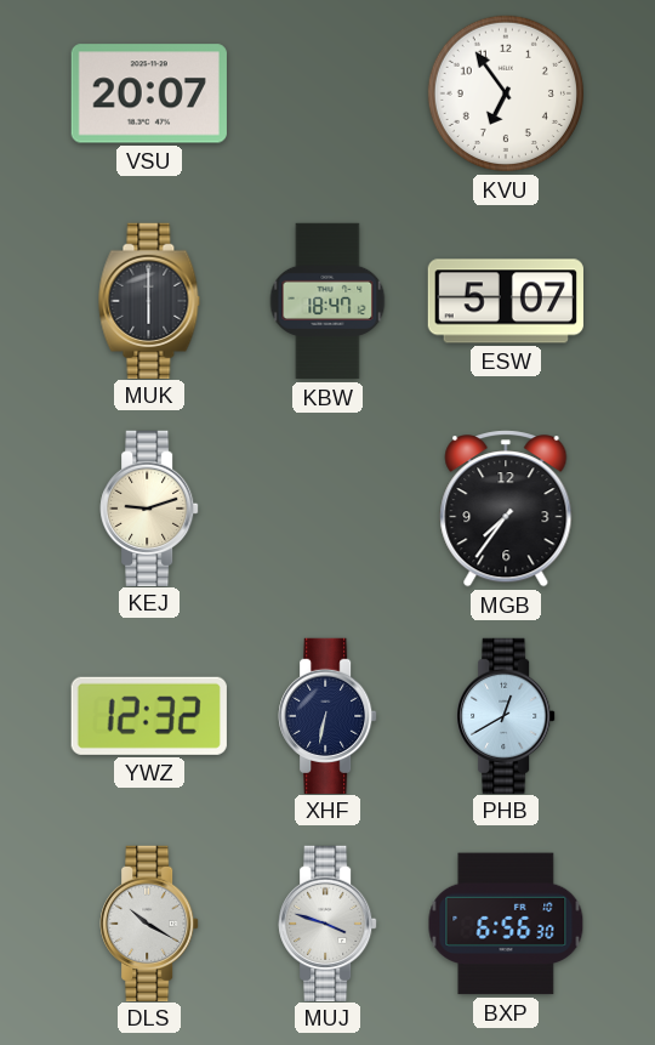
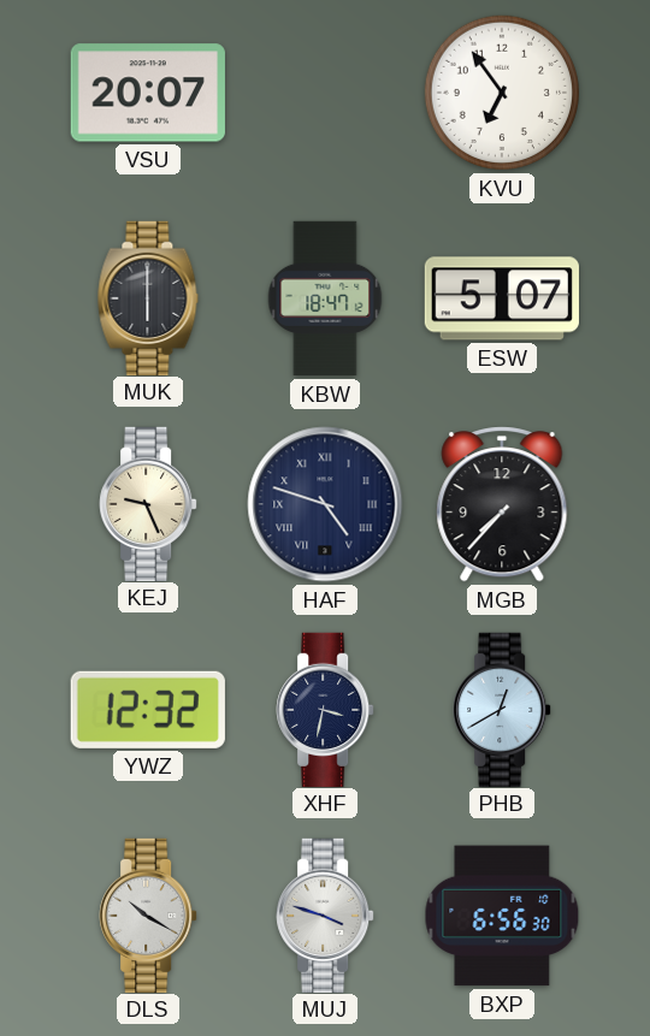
KEJ: 9:12 -> 9:26
HAF: none -> 4:48
MGB: 7:36 -> 7:37
XHF: 6:32 -> 3:32
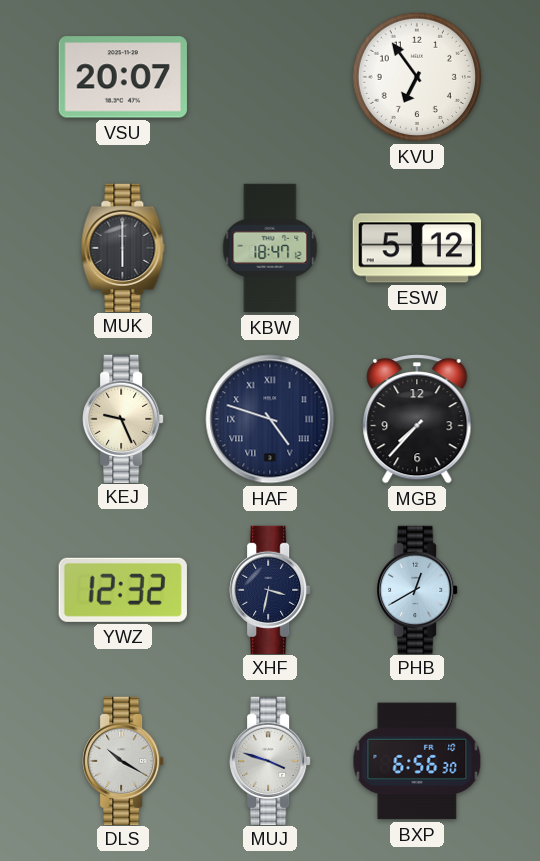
ESW: 5:07 -> 5:12
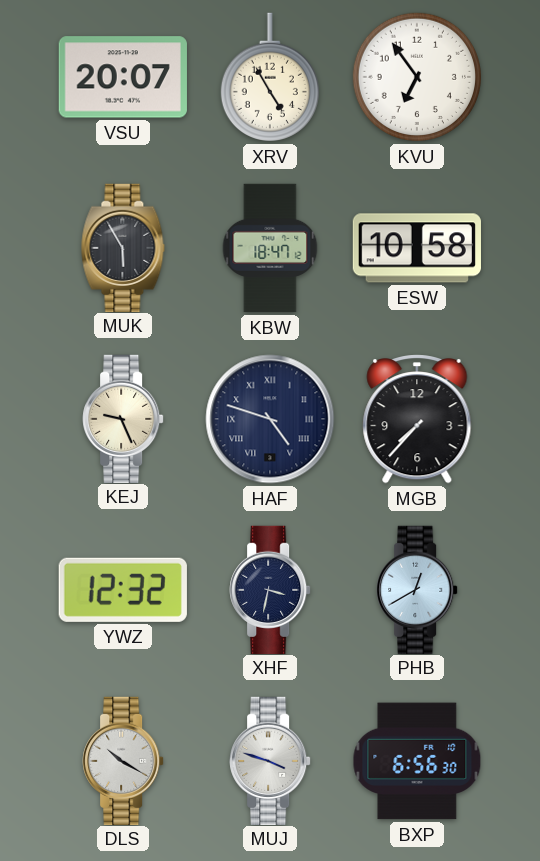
XRV: none -> 4:55
MUK: 6:00 -> 5:55
ESW: 5:12 -> 10:58
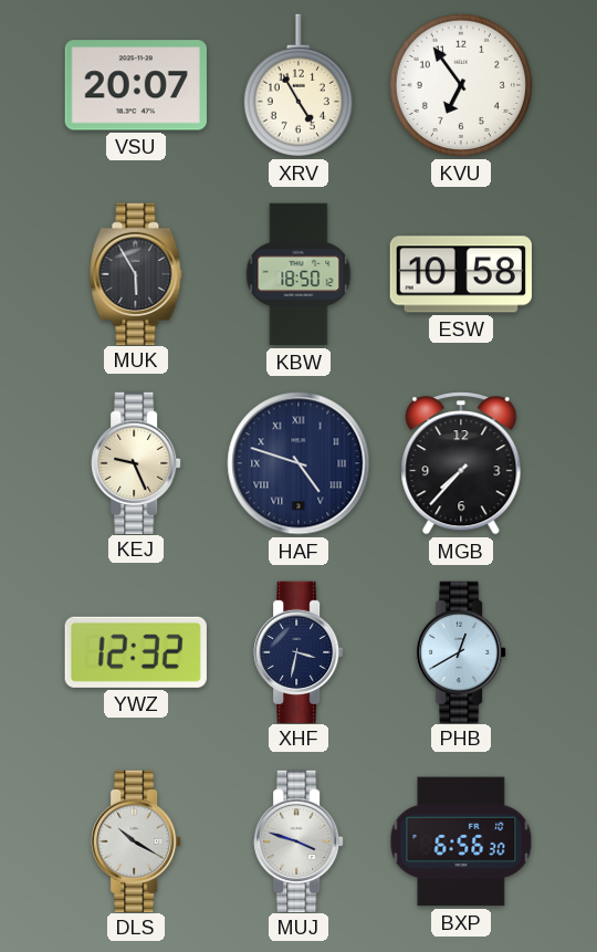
KBW: 18:47 -> 18:50
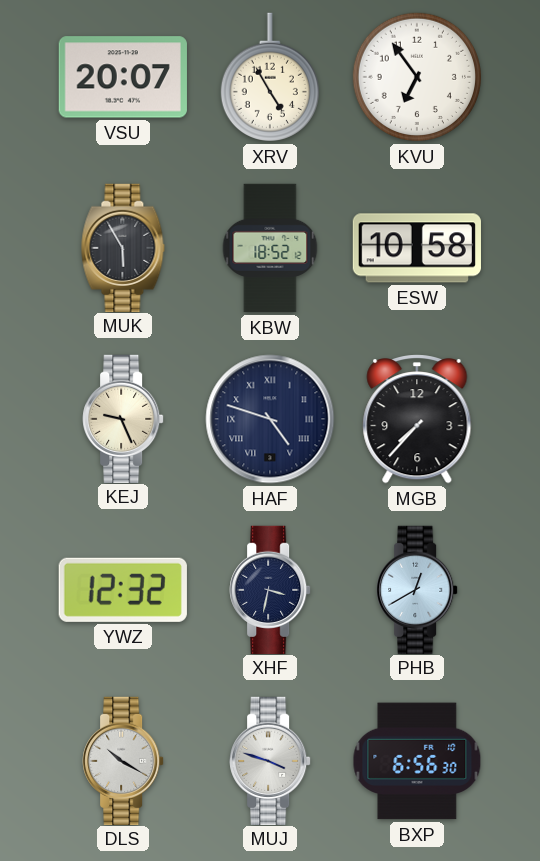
KBW: 18:50 -> 18:52
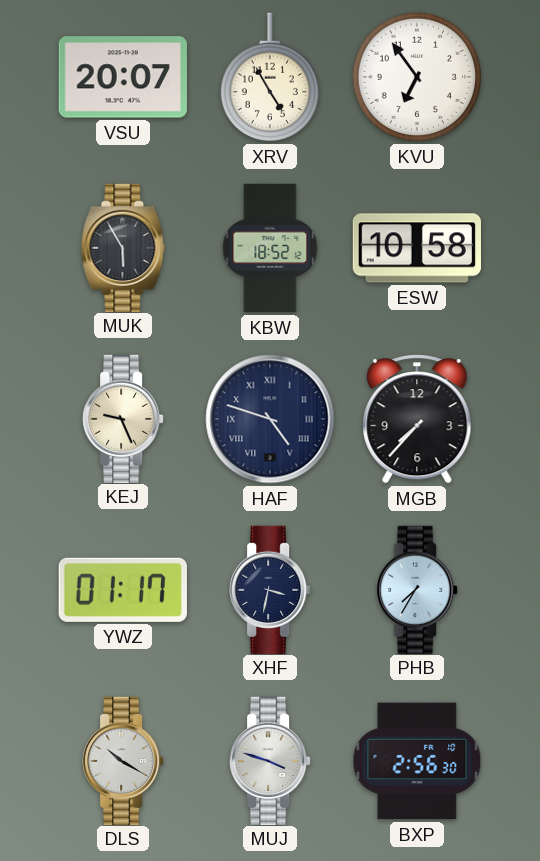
YWZ: 12:32 -> 01:17
PHB: 12:40 -> 7:35
BXP: 6:56 -> 2:56
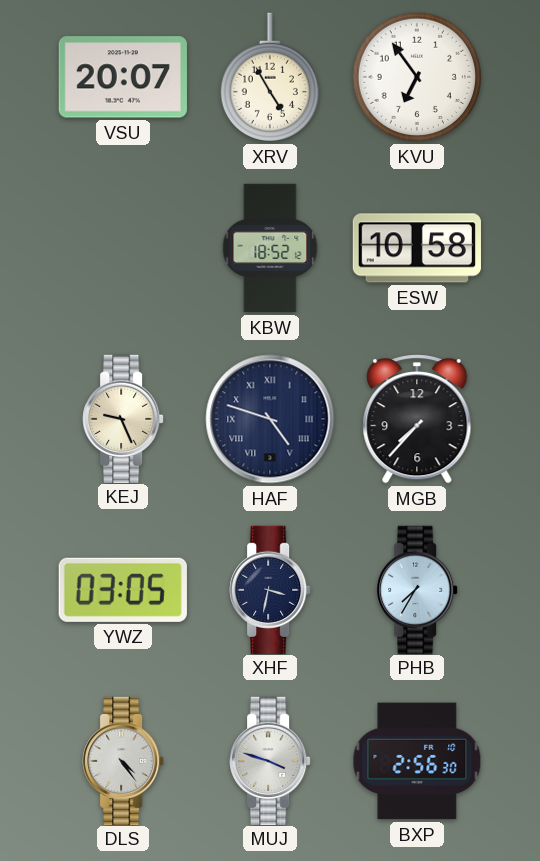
MUK: 5:55 -> none
YWZ: 01:17 -> 03:05
DLS: 10:20 -> 4:24
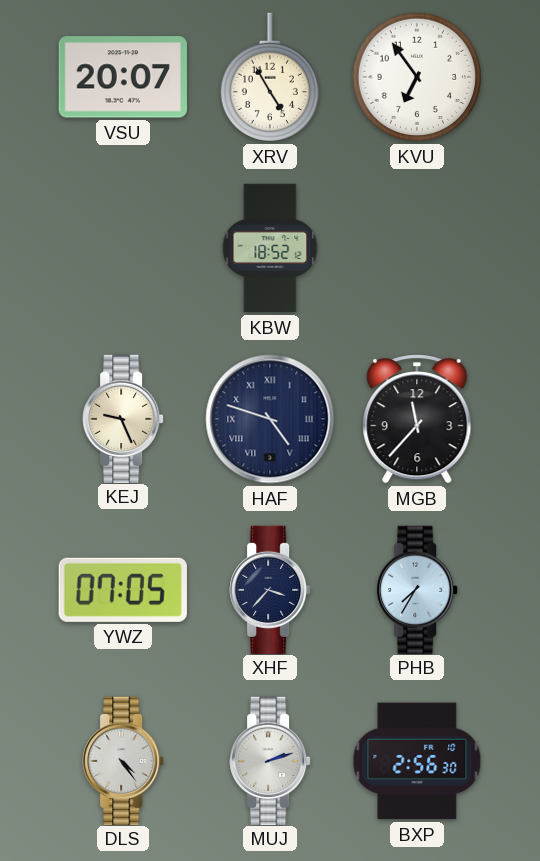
ESW: 10:58 -> none
MGB: 7:37 -> 11:37
YWZ: 03:05 -> 07:05
XHF: 3:32 -> 3:37
MUJ: 3:48 -> 2:12
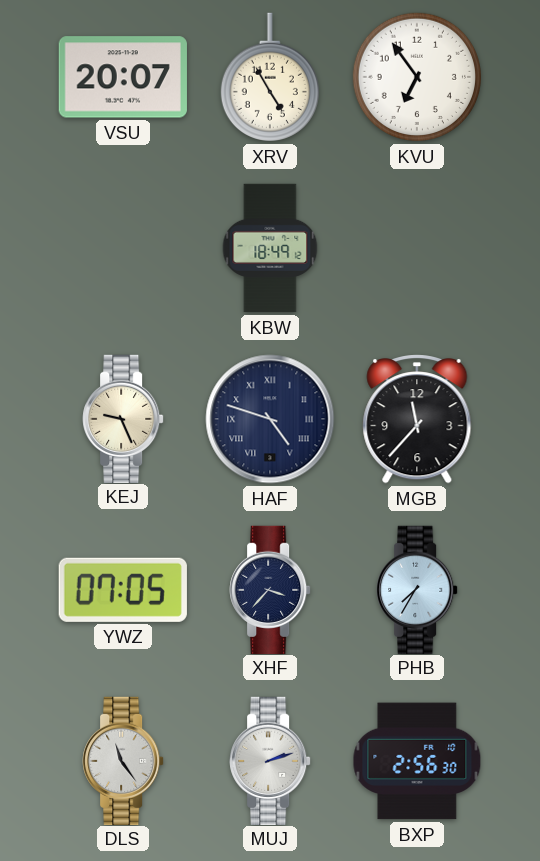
KBW: 18:52 -> 18:49
DLS: 4:24 -> 11:24
